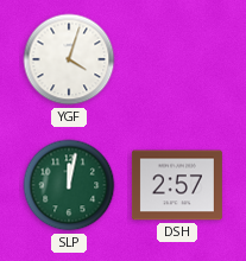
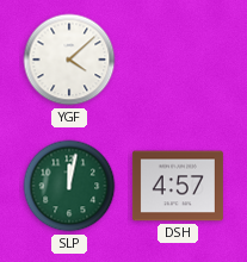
YGF: 4:03 -> 4:08
DSH: 2:57 -> 4:57
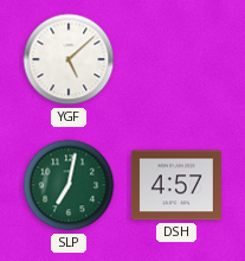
YGF: 4:08 -> 5:08
SLP: 12:02 -> 7:02
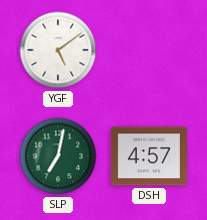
YGF: 5:08 -> 5:09
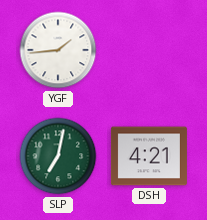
YGF: 5:09 -> 1:44
DSH: 4:57 -> 4:21
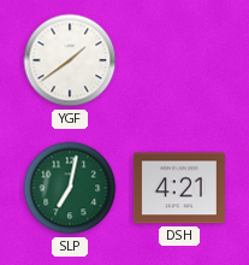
YGF: 1:44 -> 1:39
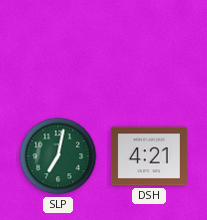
YGF: 1:39 -> none
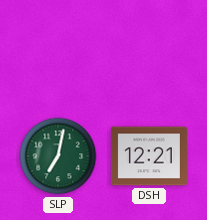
DSH: 4:21 -> 12:21
